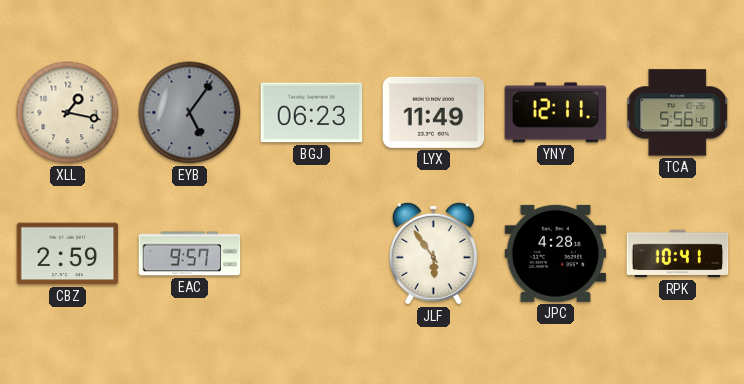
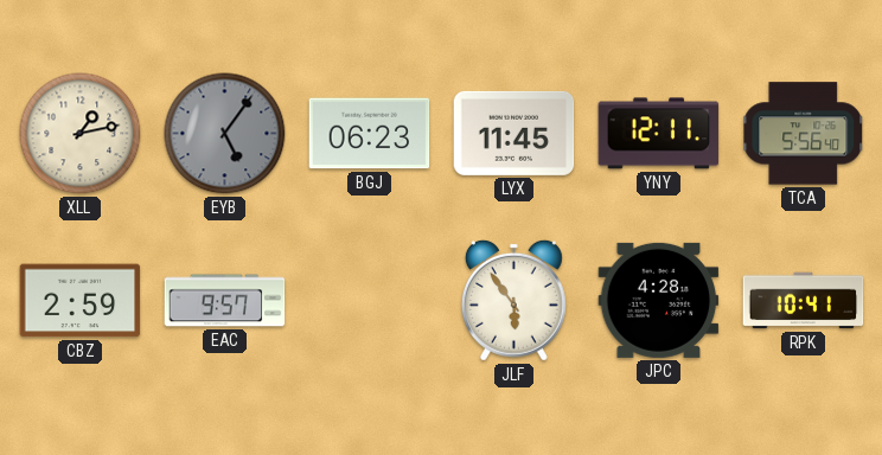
XLL: 1:17 -> 1:13
LYX: 11:49 -> 11:45
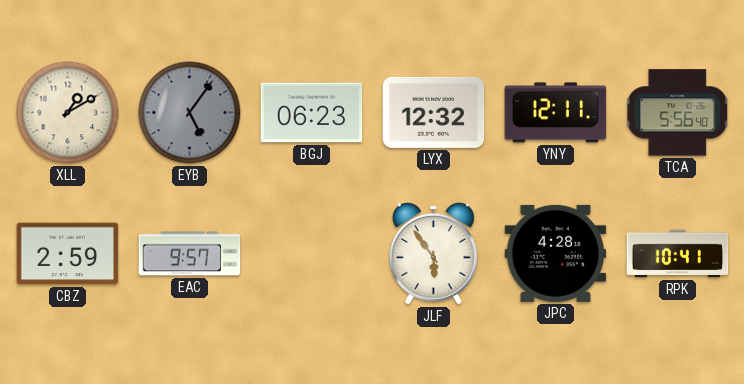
XLL: 1:13 -> 1:10
LYX: 11:45 -> 12:32
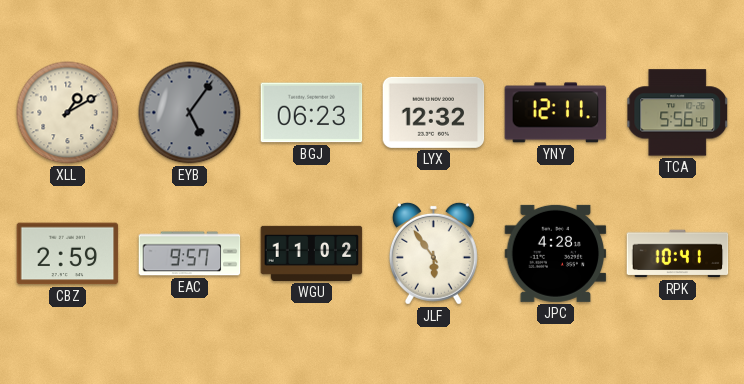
WGU: none -> 11:02
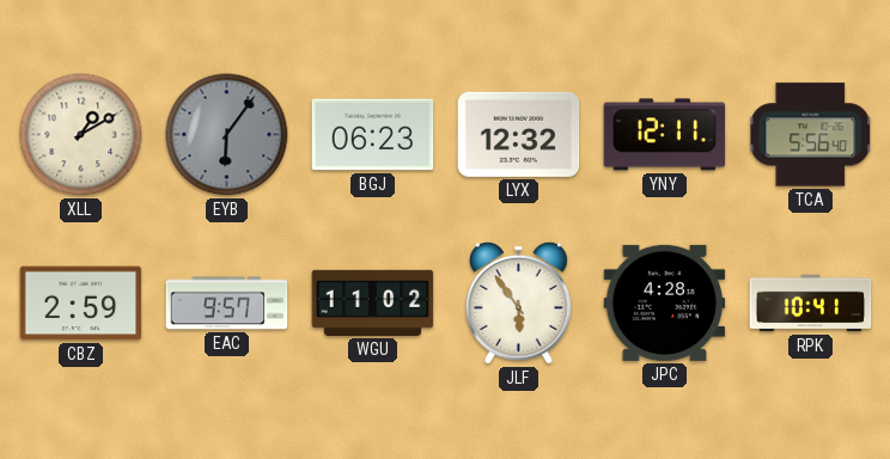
EYB: 5:06 -> 6:06
